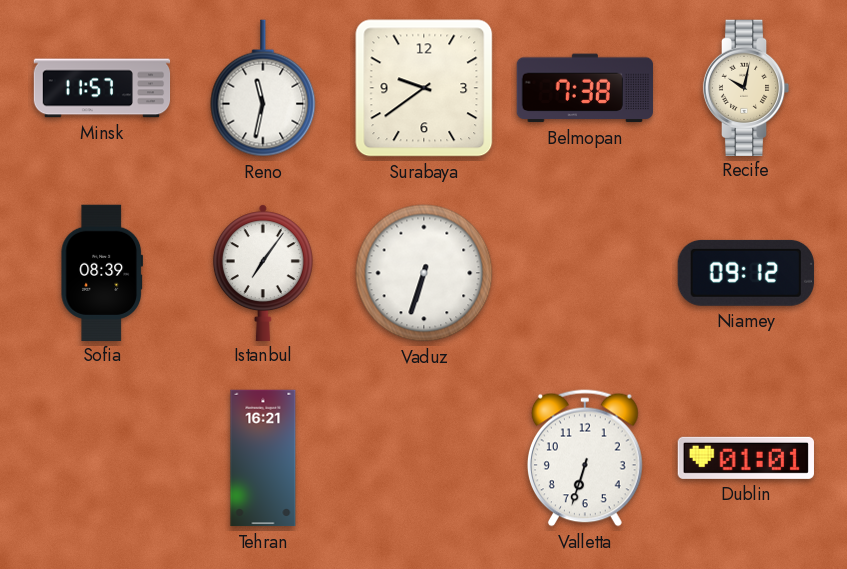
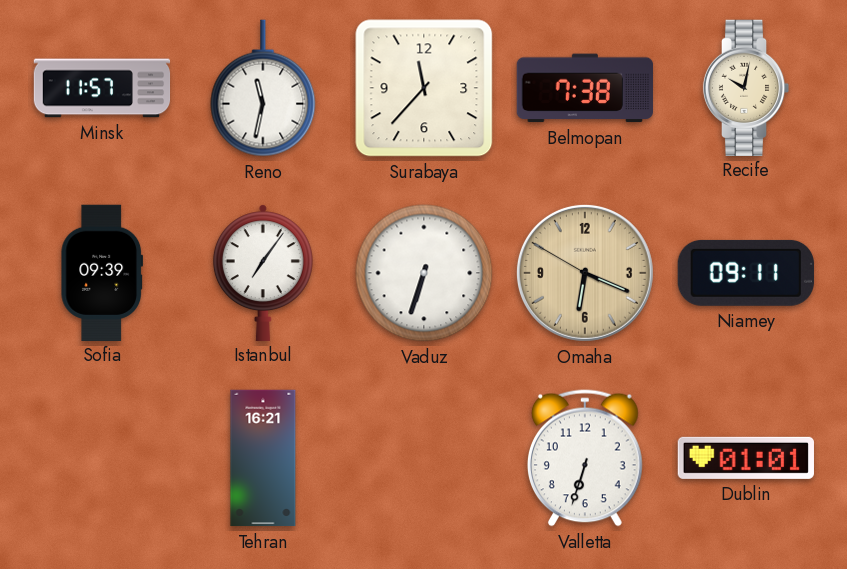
Surabaya: 9:39 -> 11:37
Sofia: 08:39 -> 09:39
Omaha: none -> 6:18
Niamey: 09:12 -> 09:11
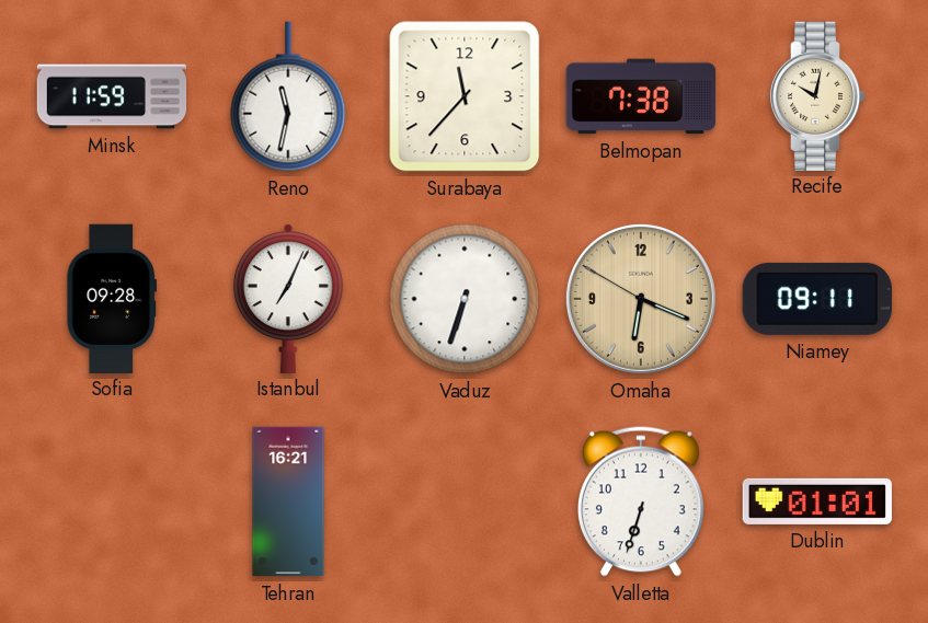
Minsk: 11:57 -> 11:59
Sofia: 09:39 -> 09:28
Istanbul: 7:06 -> 7:04
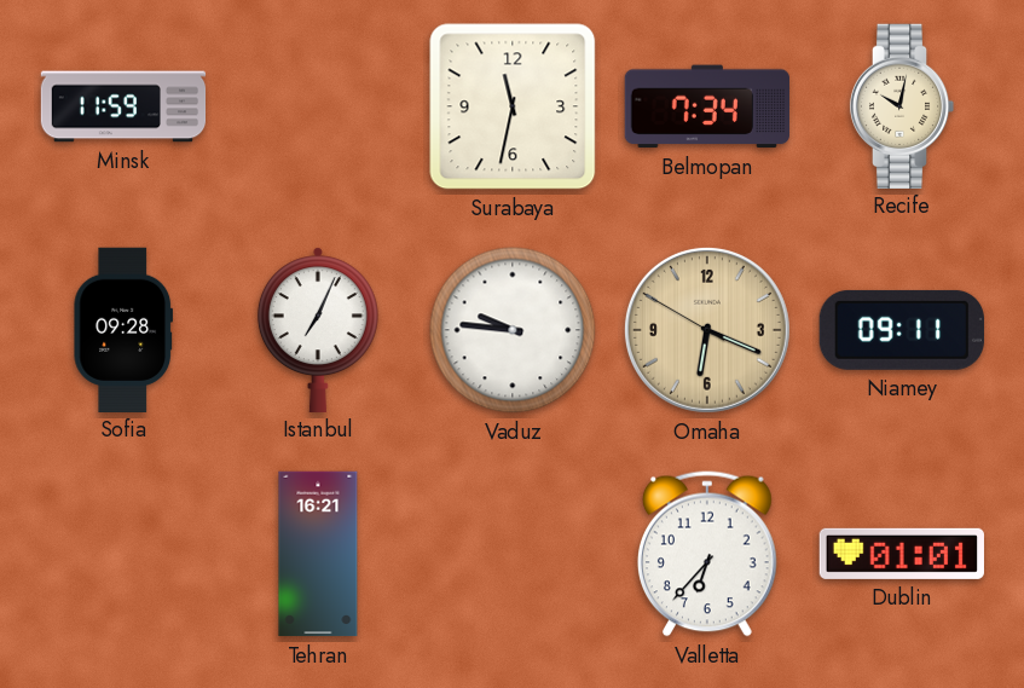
Reno: 11:32 -> none
Surabaya: 11:37 -> 11:32
Belmopan: 7:38 -> 7:34
Vaduz: 6:33 -> 9:46
Valletta: 6:33 -> 6:37
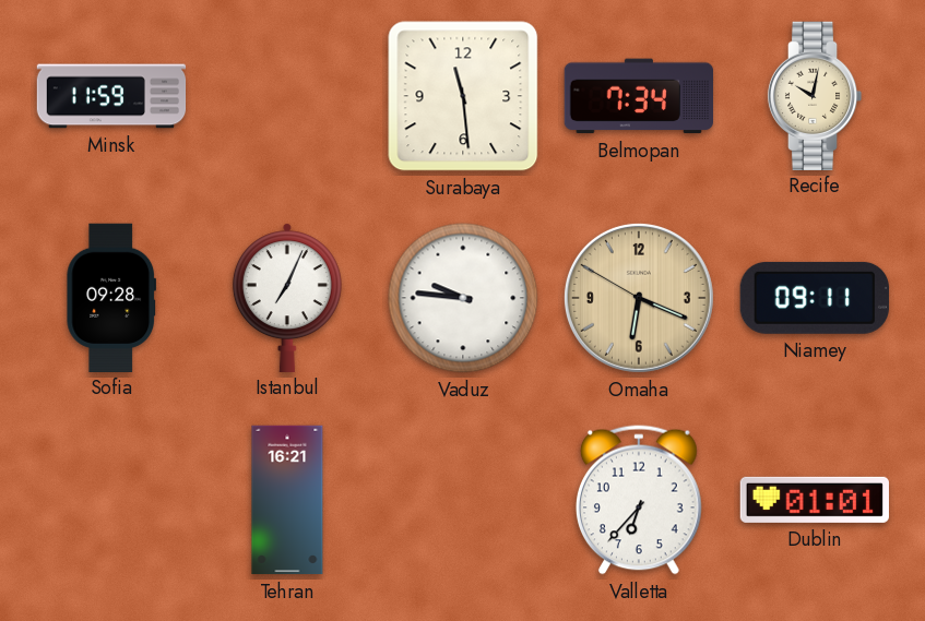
Surabaya: 11:32 -> 11:29
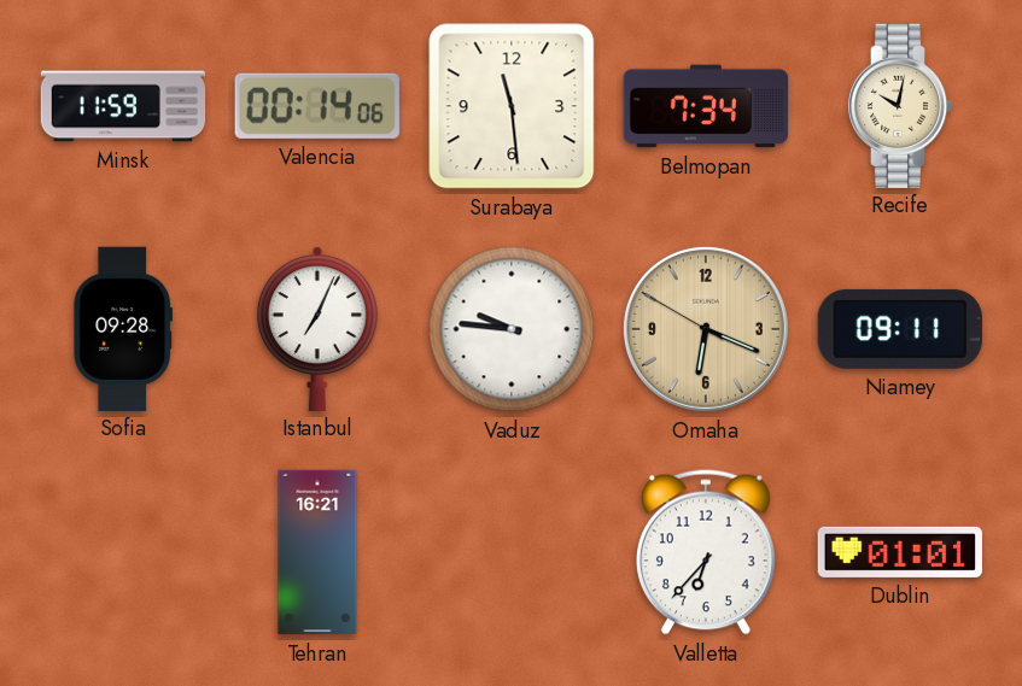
Valencia: none -> 00:14
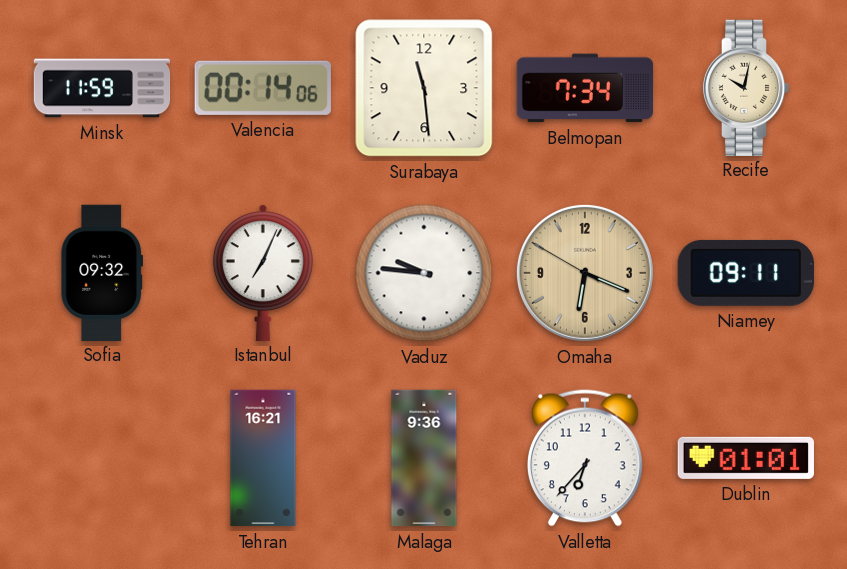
Sofia: 09:28 -> 09:32
Malaga: none -> 9:36
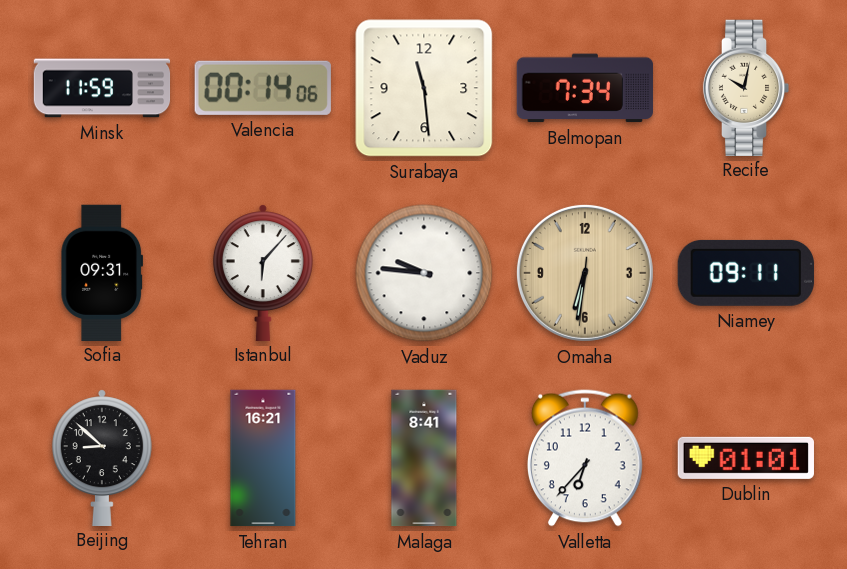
Sofia: 09:32 -> 09:31
Istanbul: 7:04 -> 6:07
Omaha: 6:18 -> 6:31
Beijing: none -> 8:52
Malaga: 9:36 -> 8:41
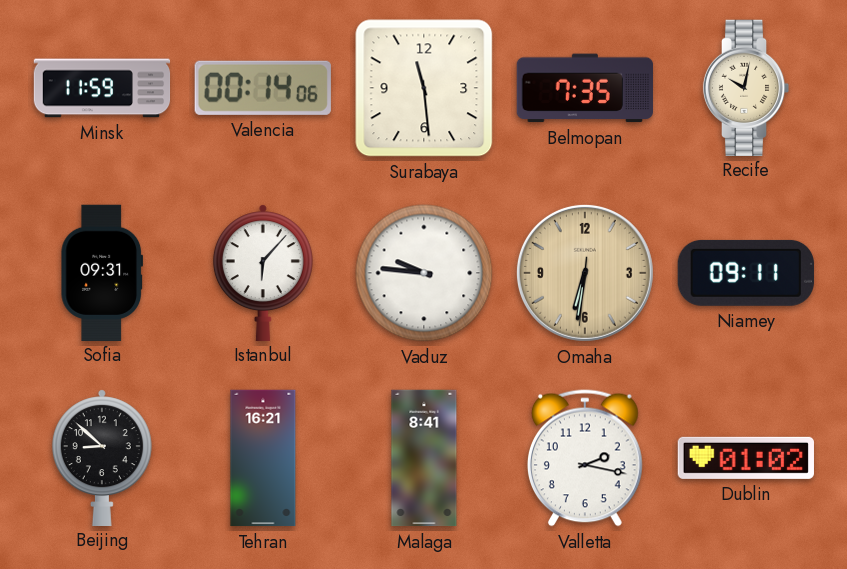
Belmopan: 7:34 -> 7:35
Valletta: 6:37 -> 2:17
Dublin: 01:01 -> 01:02
